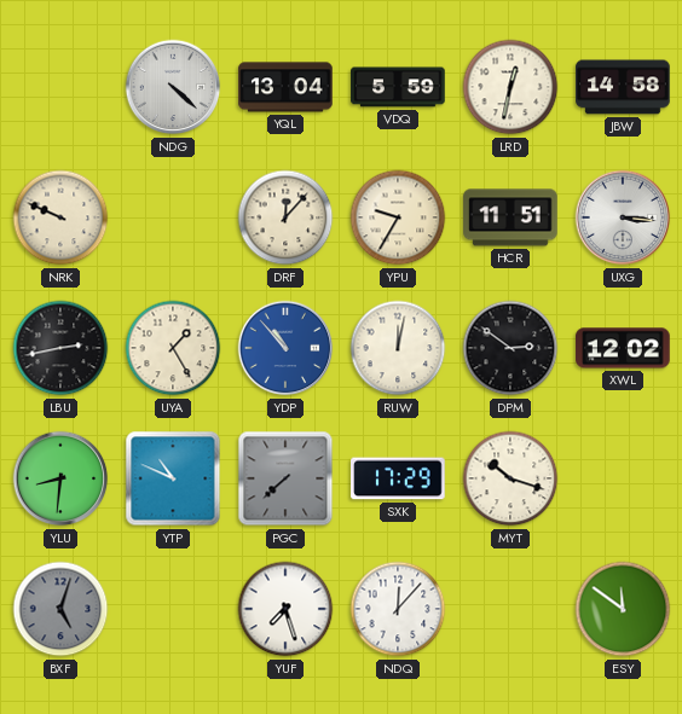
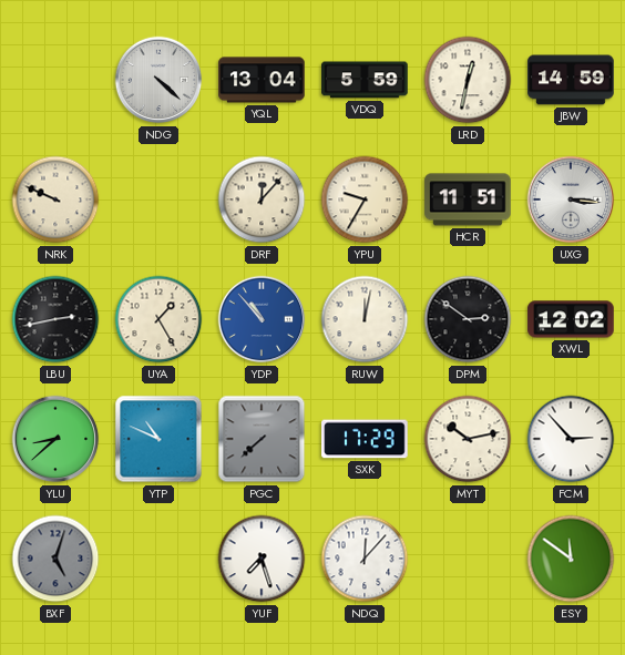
JBW: 14:58 -> 14:59
YLU: 8:31 -> 8:38
MYT: 10:18 -> 10:13
FCM: none -> 2:53
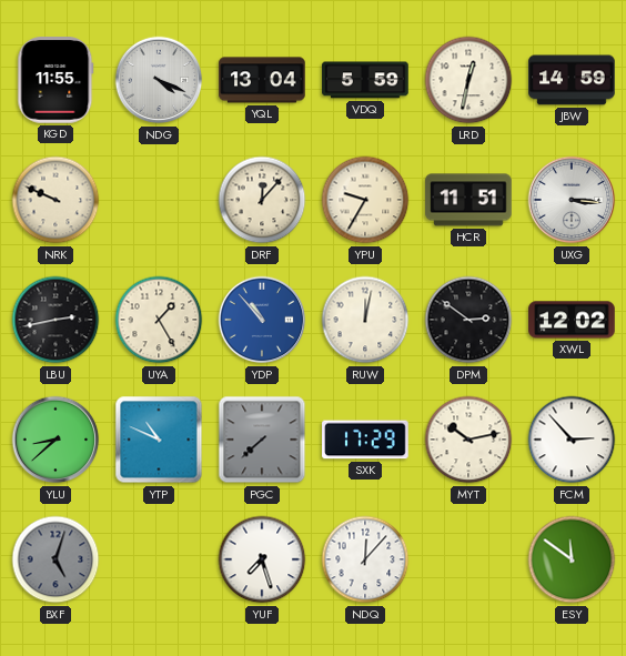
KGD: none -> 11:55
NDG: 4:22 -> 4:19
